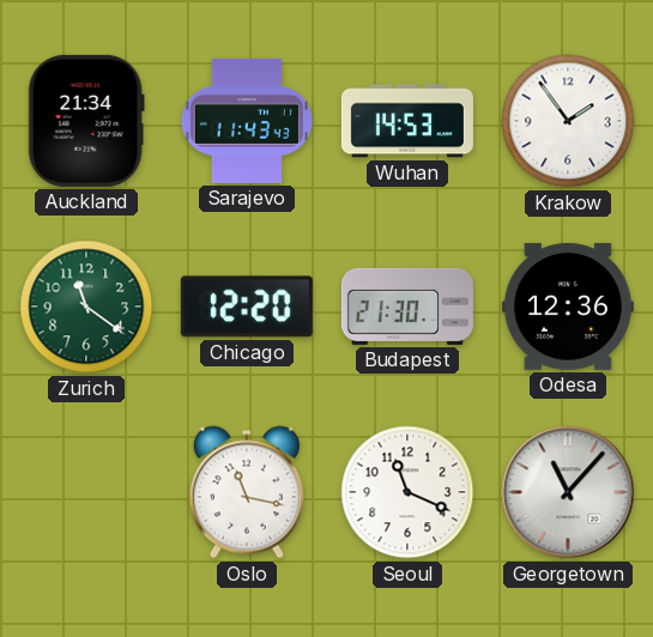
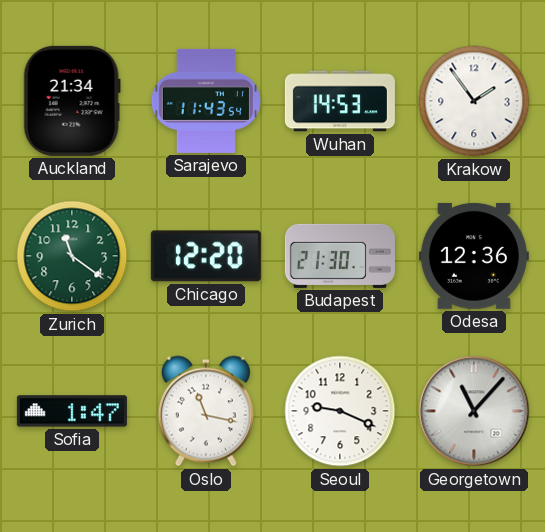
Sarajevo: 11:43:43 -> 11:43:54
Sofia: none -> 1:47
Seoul: 11:19 -> 9:19
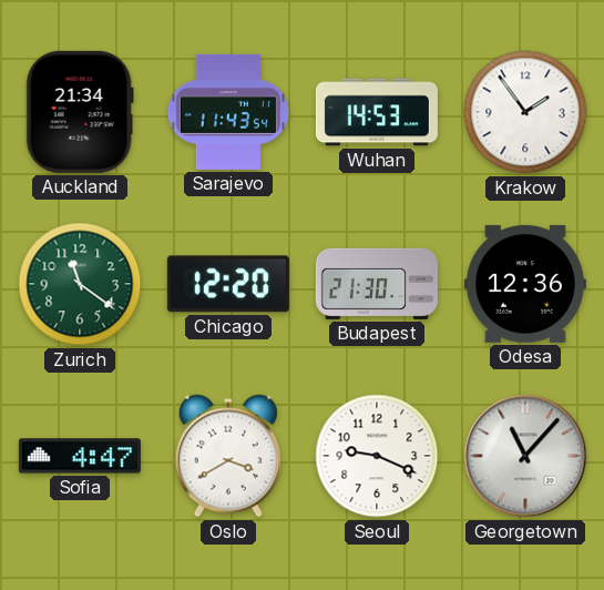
Sofia: 1:47 -> 4:47
Oslo: 11:17 -> 3:40
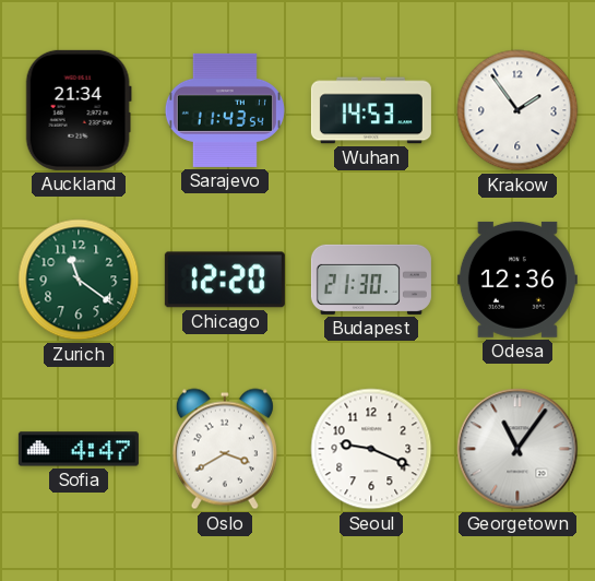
Georgetown: 11:07 -> 11:06
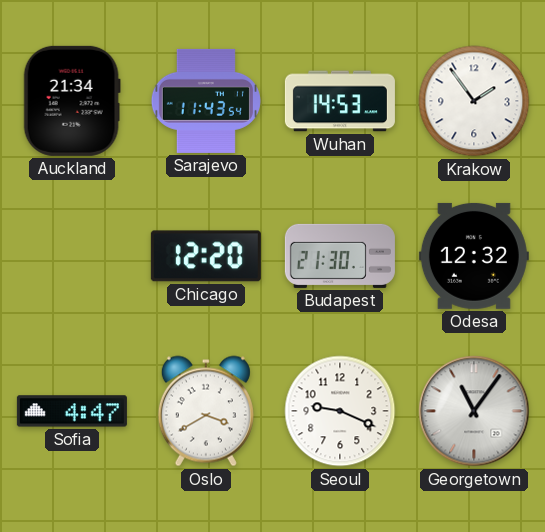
Zurich: 11:21 -> none
Odesa: 12:36 -> 12:32
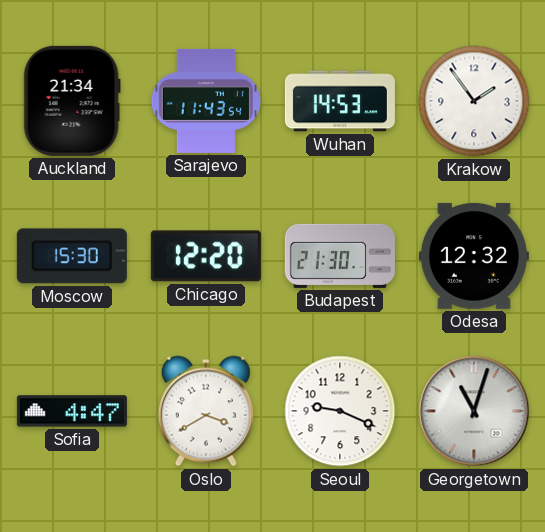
Moscow: none -> 15:30
Georgetown: 11:06 -> 11:03
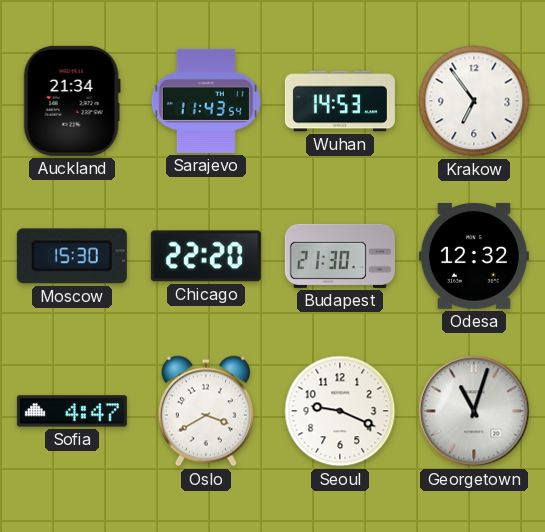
Krakow: 1:54 -> 6:54
Chicago: 12:20 -> 22:20
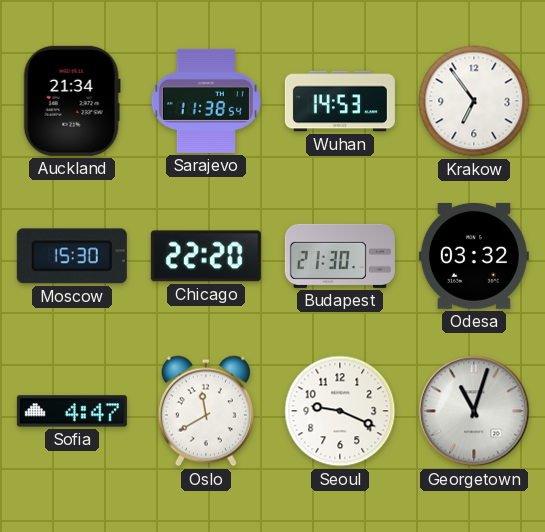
Sarajevo: 11:43 -> 11:38
Odesa: 12:32 -> 03:32
Oslo: 3:40 -> 11:40
